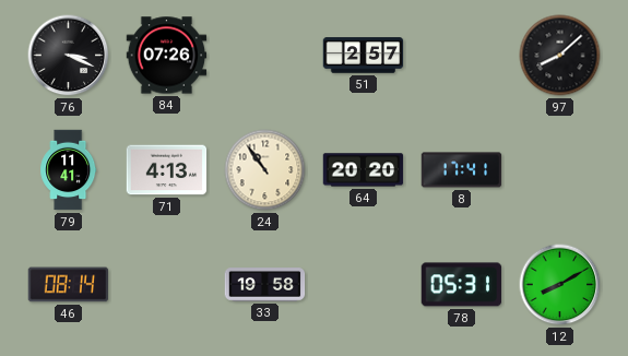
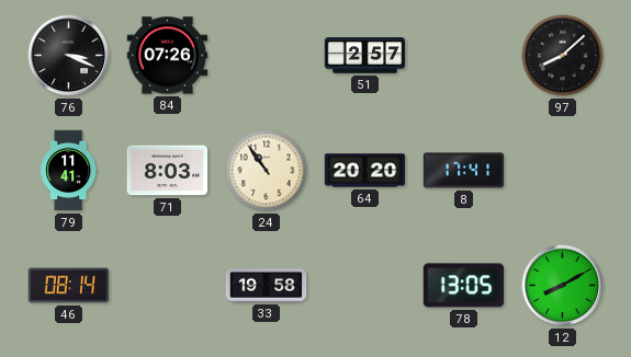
71: 4:13 -> 8:03
78: 05:31 -> 13:05
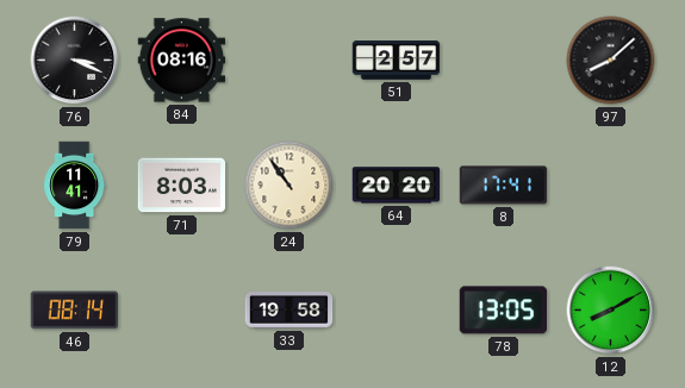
84: 07:26 -> 08:16
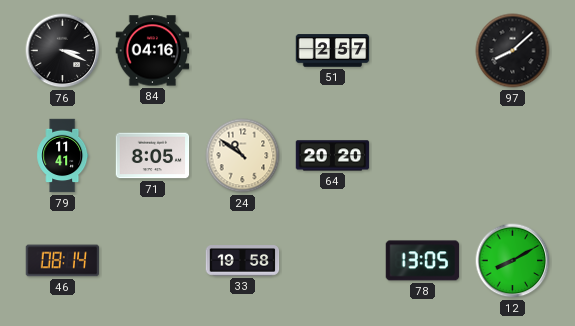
84: 08:16 -> 04:16
71: 8:03 -> 8:05
24: 10:54 -> 10:51
8: 17:41 -> none
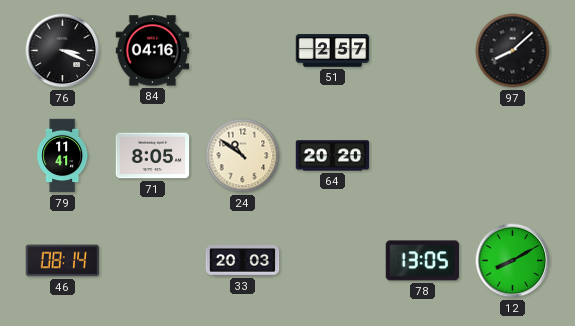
33: 19:58 -> 20:03
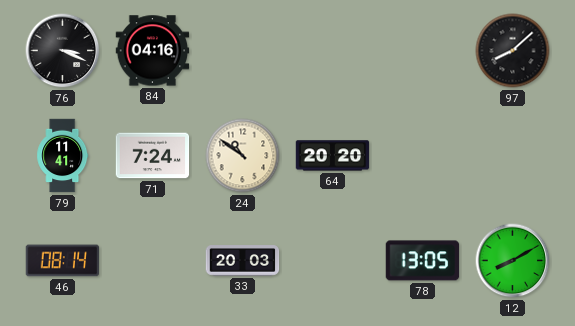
51: 2:57 -> none
71: 8:05 -> 7:24
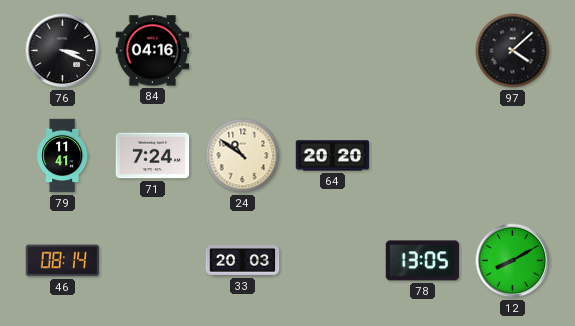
97: 8:08 -> 4:08
